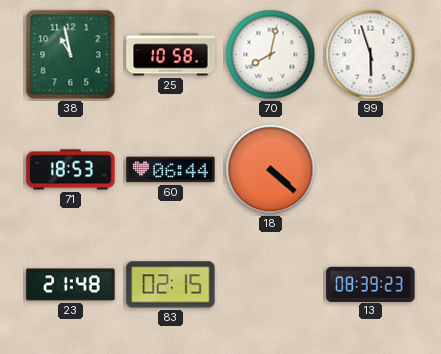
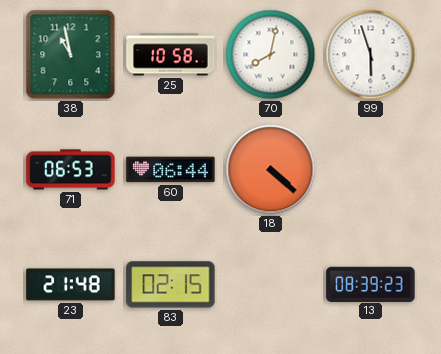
71: 18:53 -> 06:53
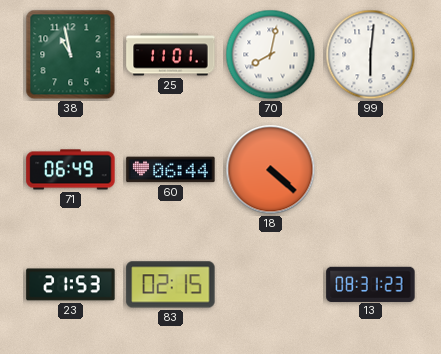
25: 10:58 -> 11:01
99: 5:57 -> 6:01
71: 06:53 -> 06:49
23: 21:48 -> 21:53
13: 08:39 -> 08:31
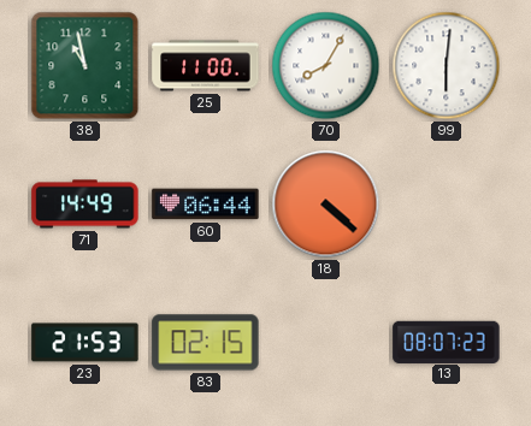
25: 11:01 -> 11:00
70: 8:02 -> 8:05
71: 06:49 -> 14:49
13: 08:31 -> 08:07
